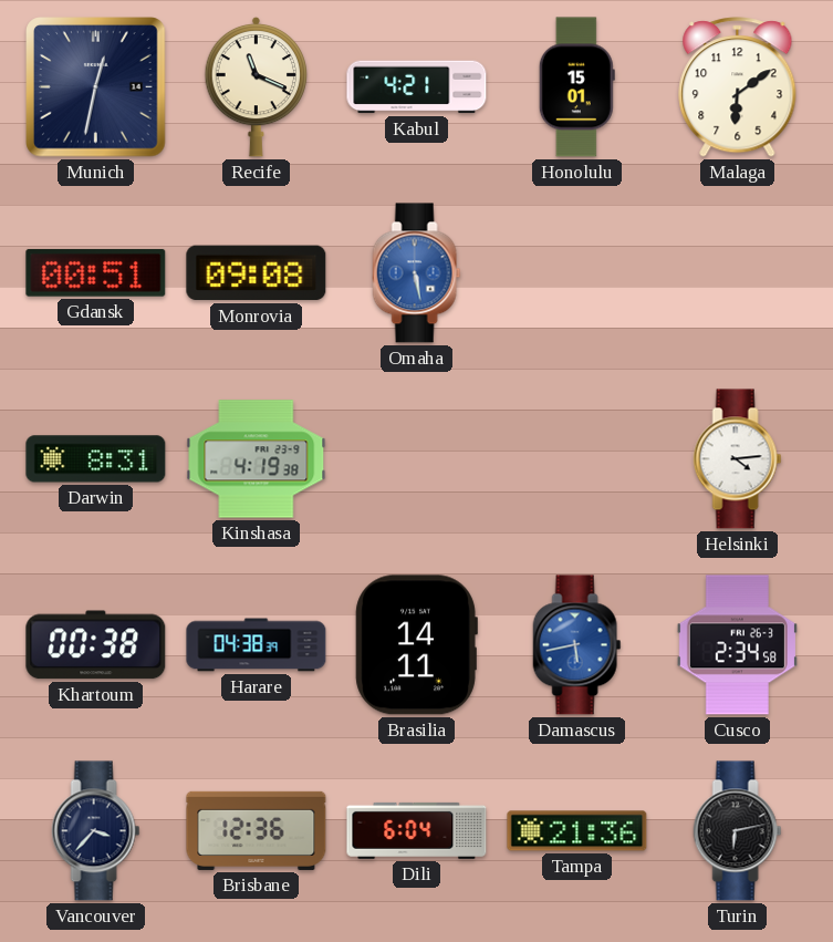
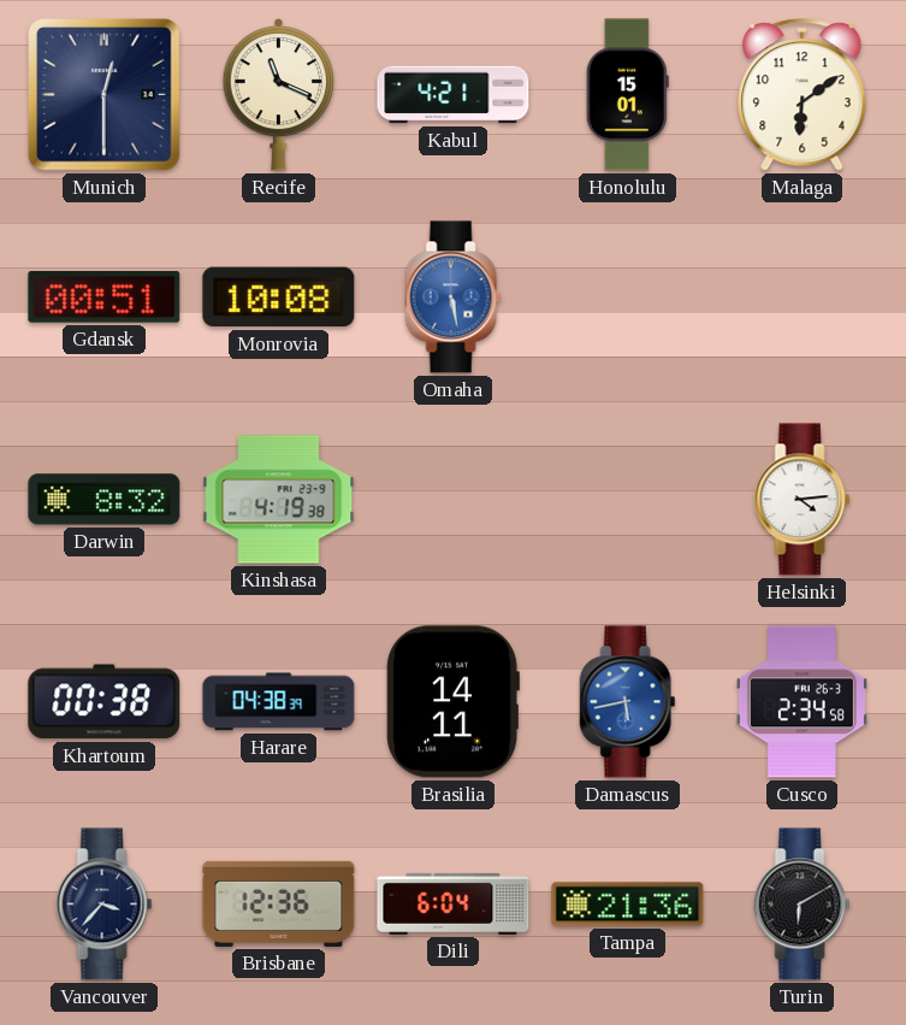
Munich: 12:32 -> 12:30
Monrovia: 09:08 -> 10:08
Darwin: 8:31 -> 8:32
Turin: 6:13 -> 6:10
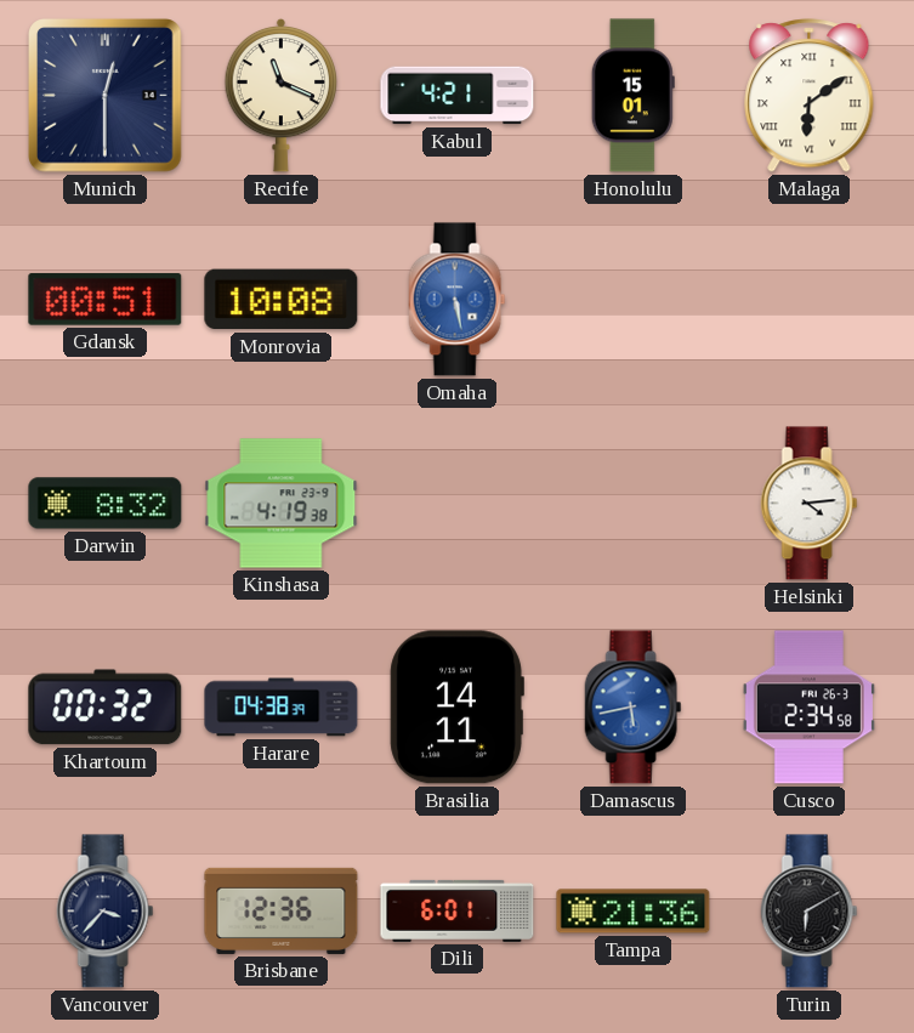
Malaga numerals: Arabic -> Roman
Khartoum: 00:38 -> 00:32
Dili: 6:04 -> 6:01
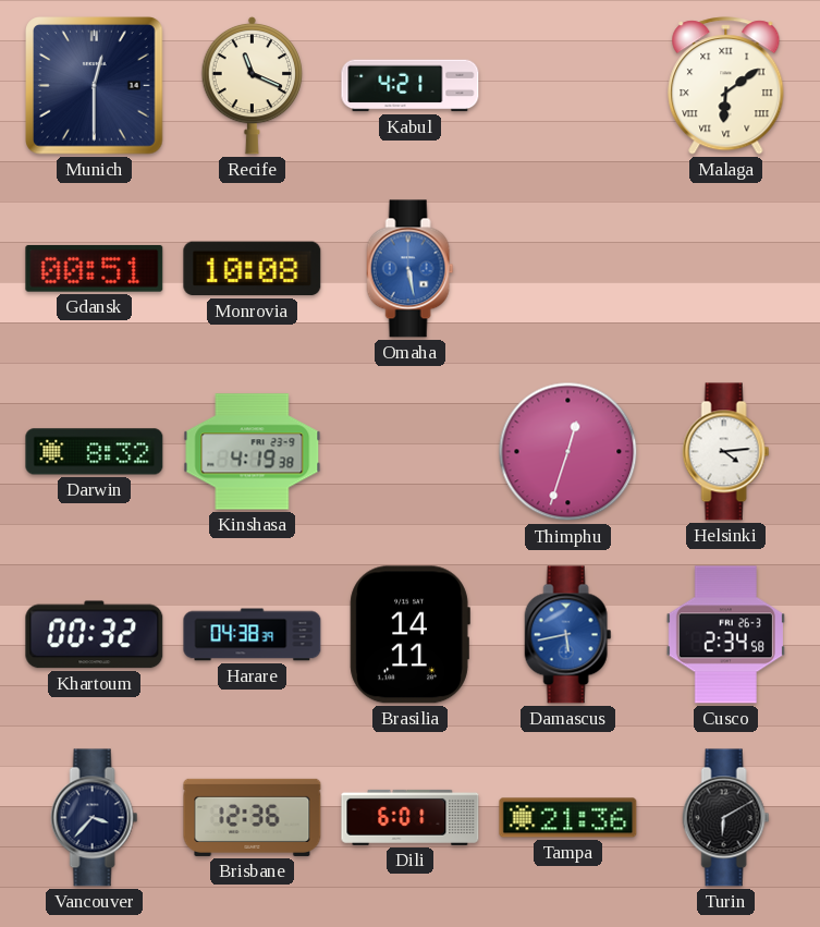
Honolulu: 15:01 -> none
Thimphu: none -> 12:33
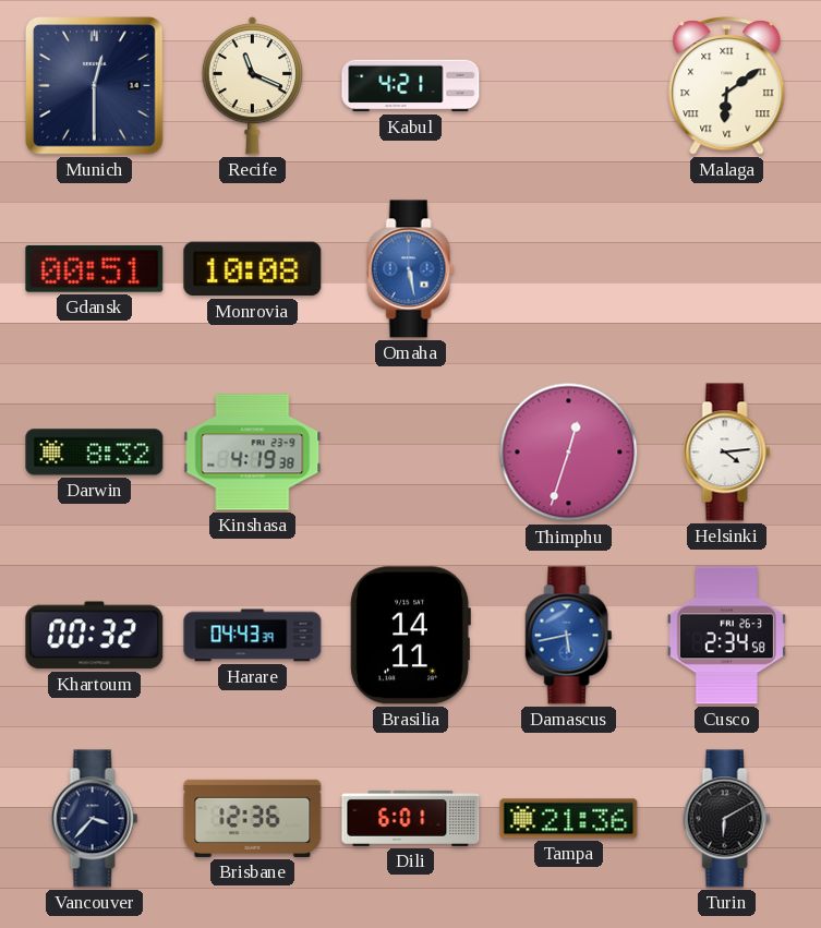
Harare: 04:38 -> 04:43
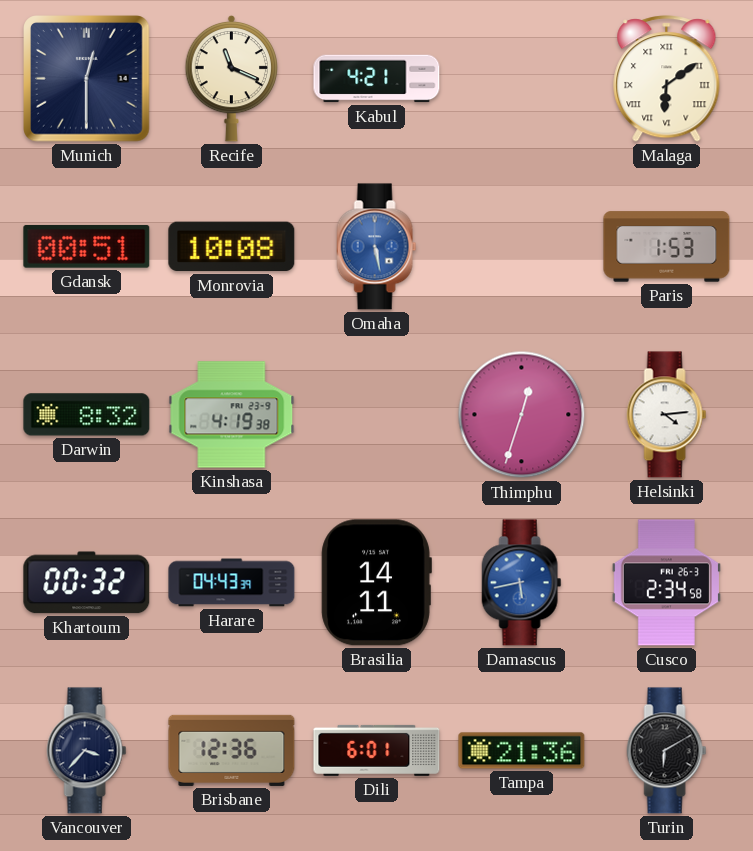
Paris: none -> 1:53
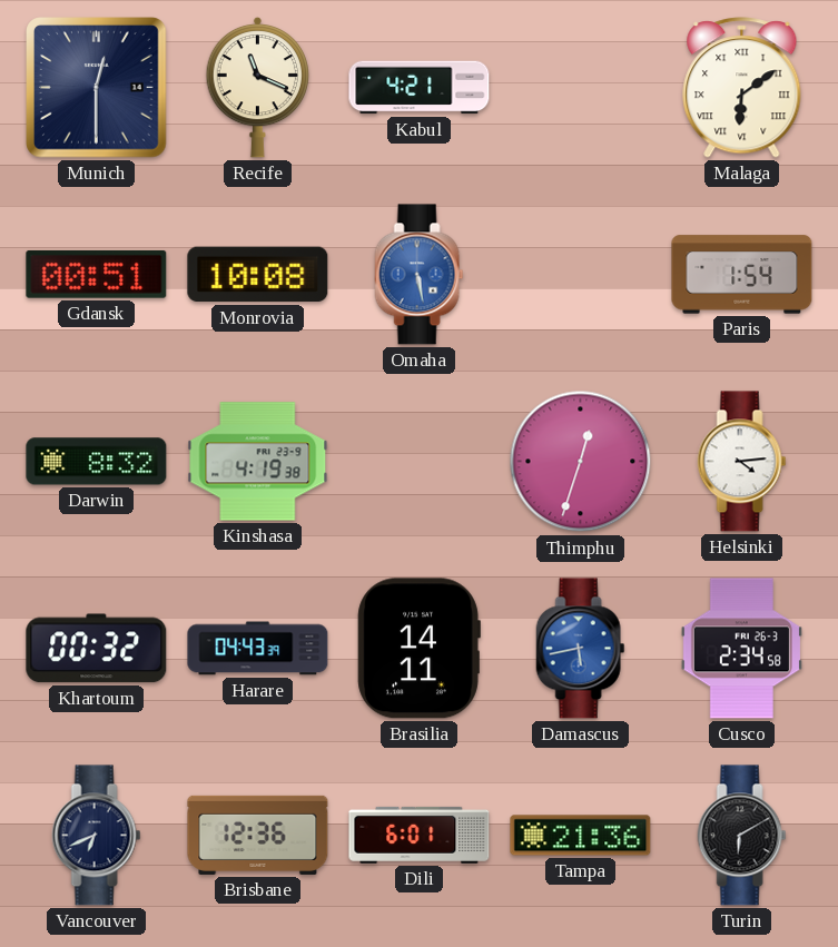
Paris: 1:53 -> 1:54
Vancouver: 3:37 -> 6:41
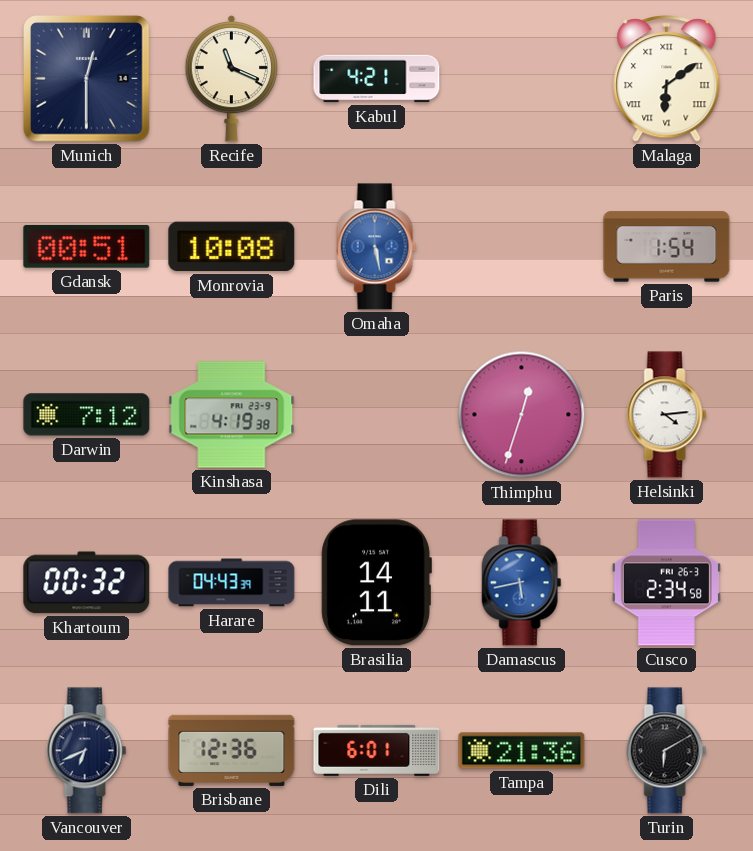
Darwin: 8:32 -> 7:12
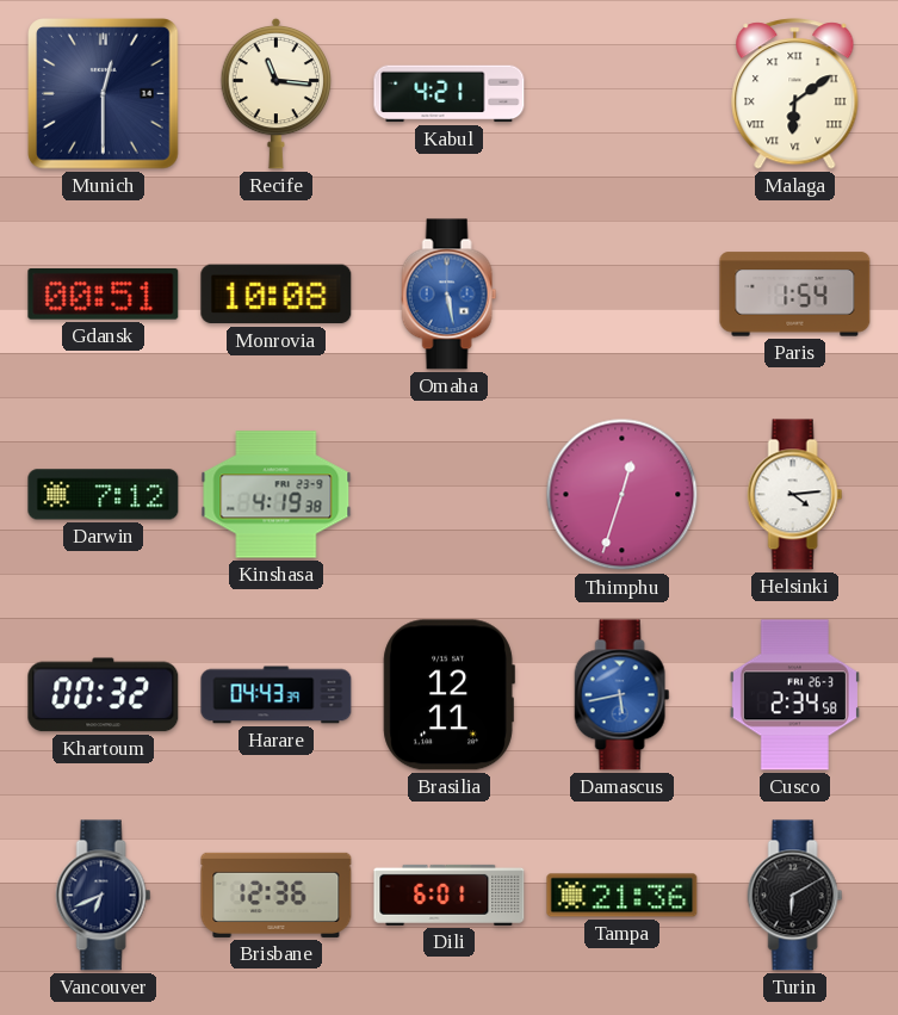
Recife: 11:19 -> 11:16
Brasilia: 14:11 -> 12:11
